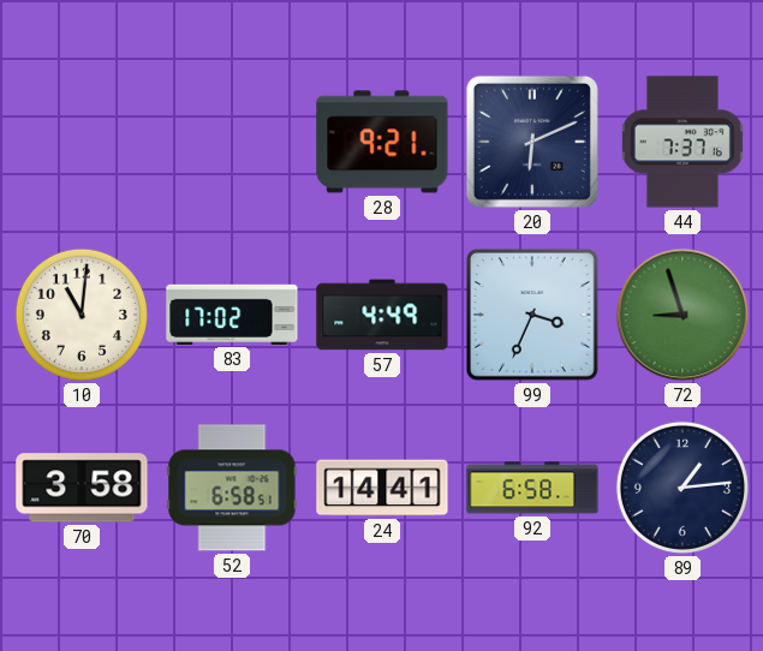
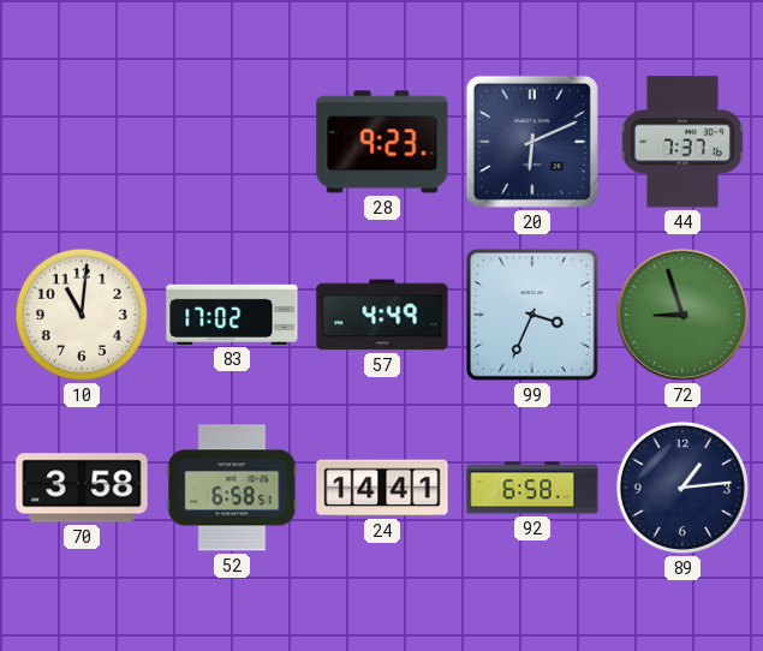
28: 9:21 -> 9:23
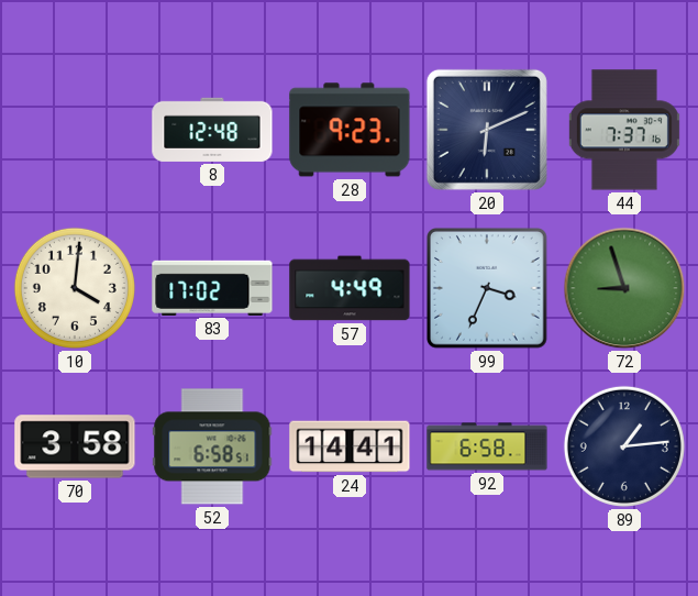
8: none -> 12:48
10: 11:01 -> 4:01
